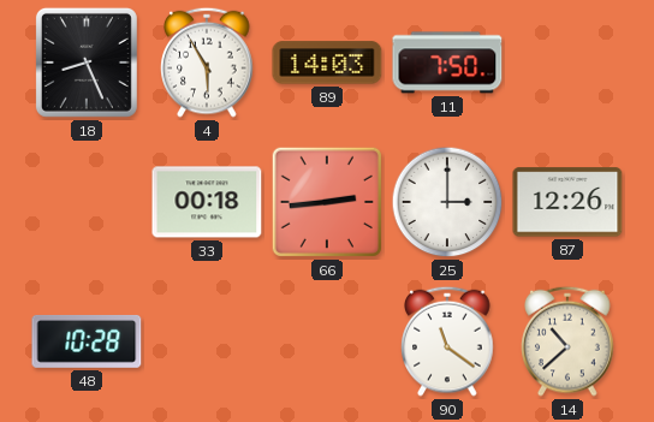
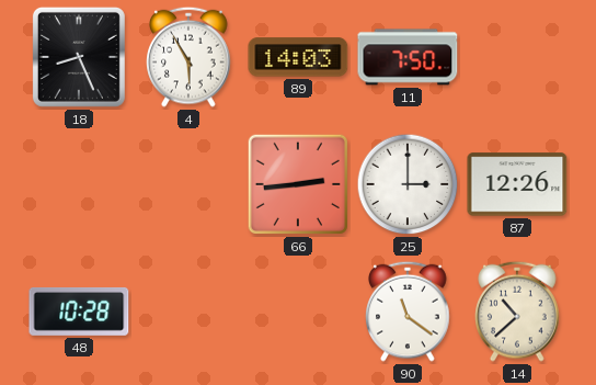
33: 00:18 -> none
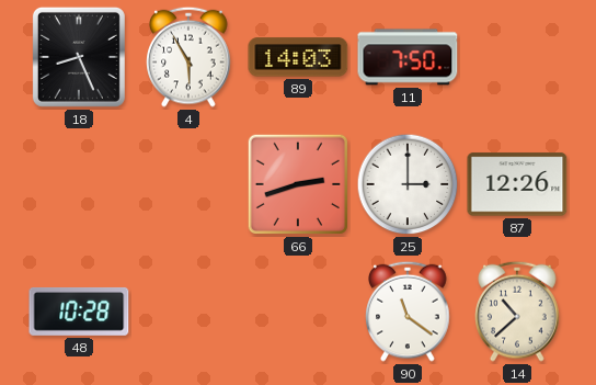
66: 2:44 -> 2:42
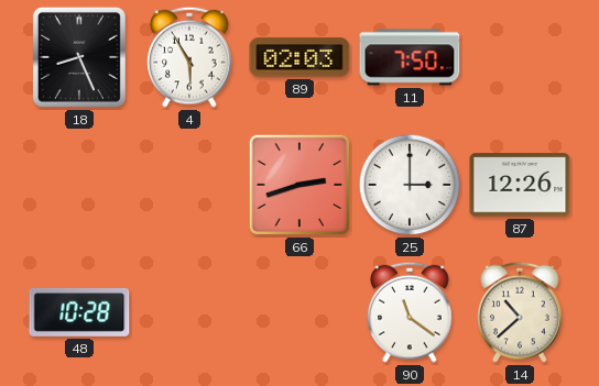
89: 14:03 -> 02:03
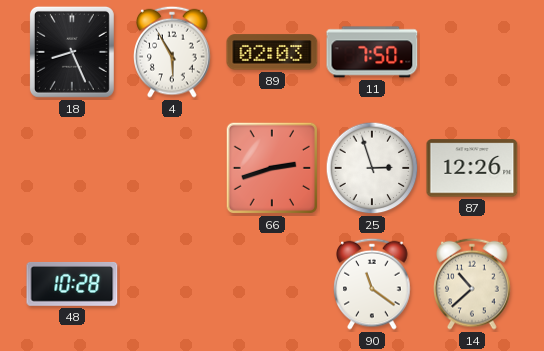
25: 3:00 -> 2:57
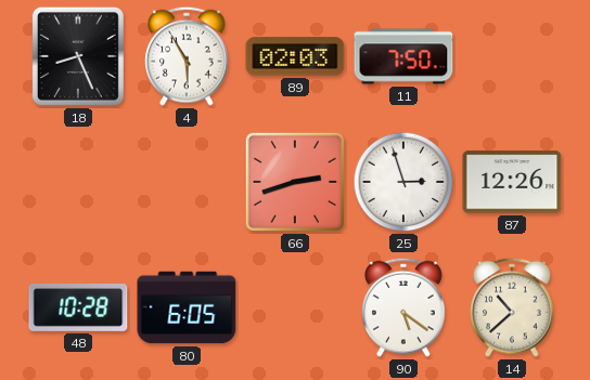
80: none -> 6:05
90: 11:21 -> 5:21
